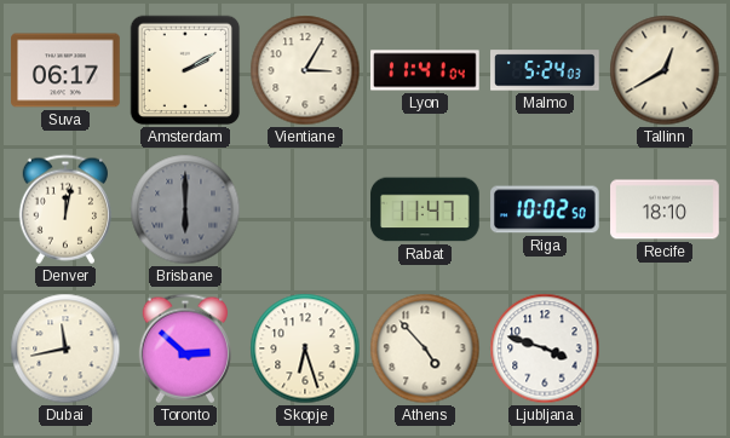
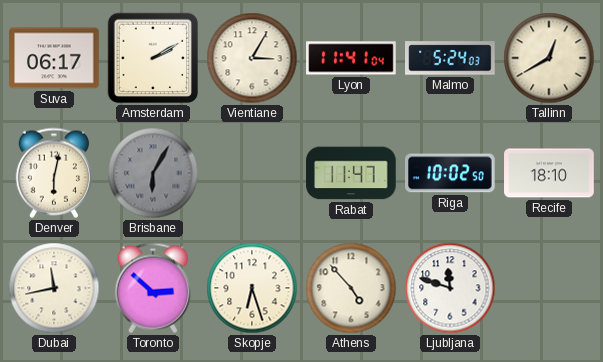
Denver: 12:02 -> 6:02
Brisbane: 6:00 -> 6:05
Ljubljana: 3:48 -> 11:48
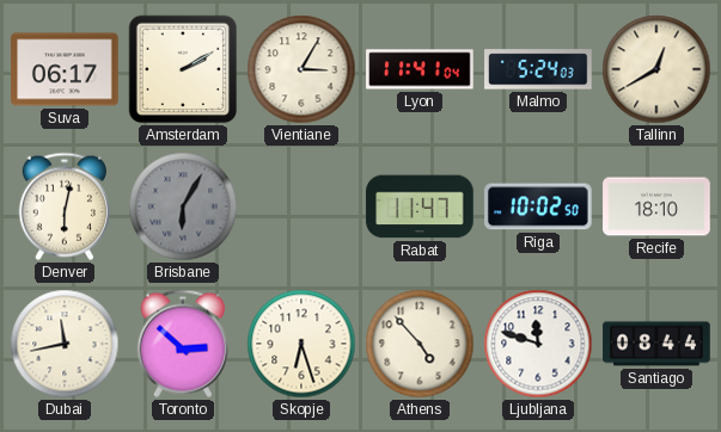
Santiago: none -> 08:44
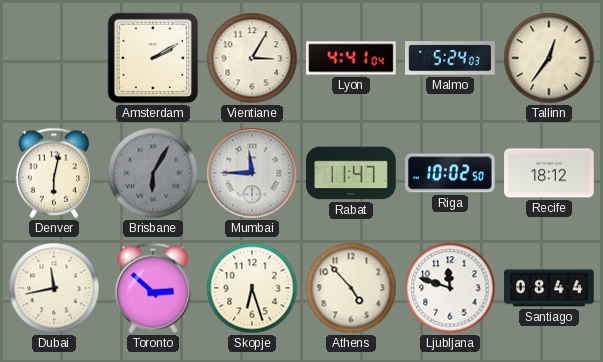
Suva: 06:17 -> none
Lyon: 11:41 -> 4:41
Tallinn: 12:40 -> 12:36
Mumbai: none -> 11:45
Recife: 18:10 -> 18:12
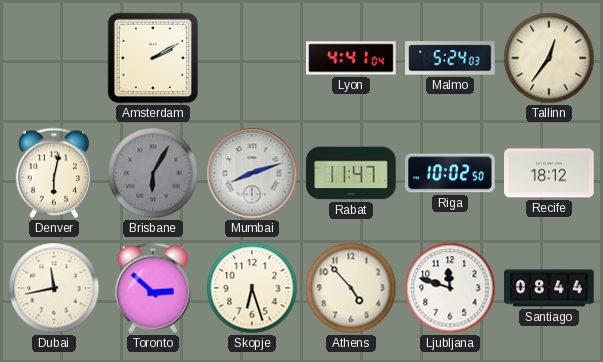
Vientiane: 3:05 -> none
Mumbai: 11:45 -> 8:12
